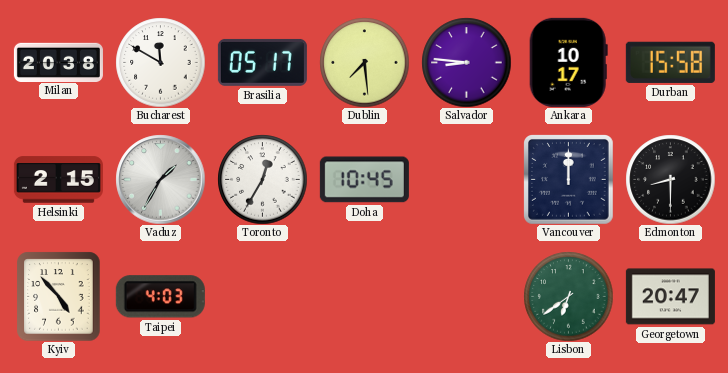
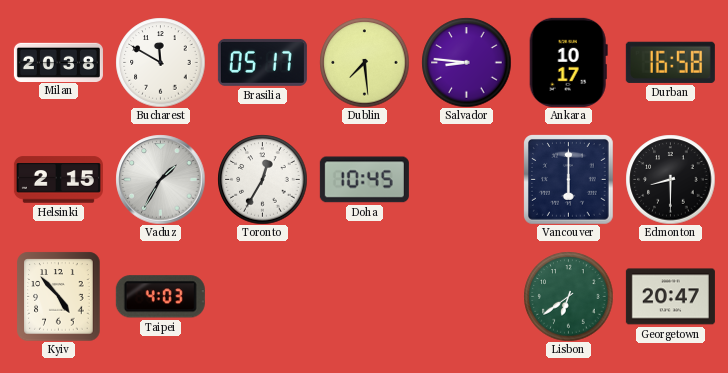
Durban: 15:58 -> 16:58
Vancouver: 12:00 -> 6:00
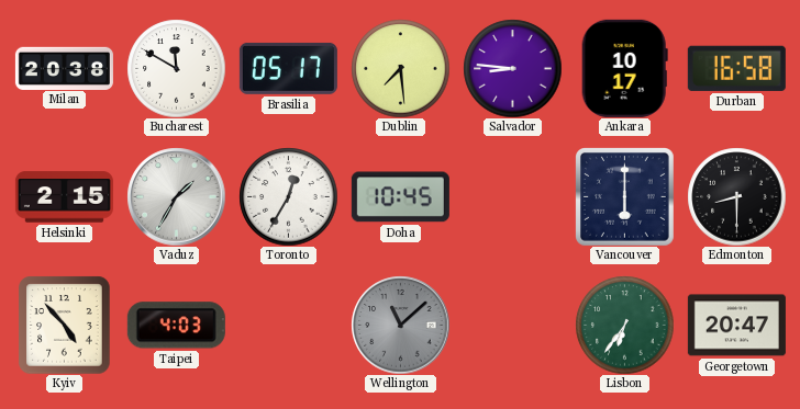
Wellington: none -> 11:08
Lisbon: 6:39 -> 6:36
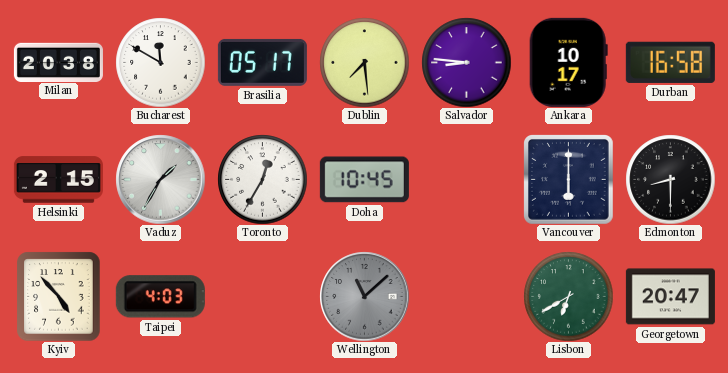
Lisbon: 6:36 -> 6:40
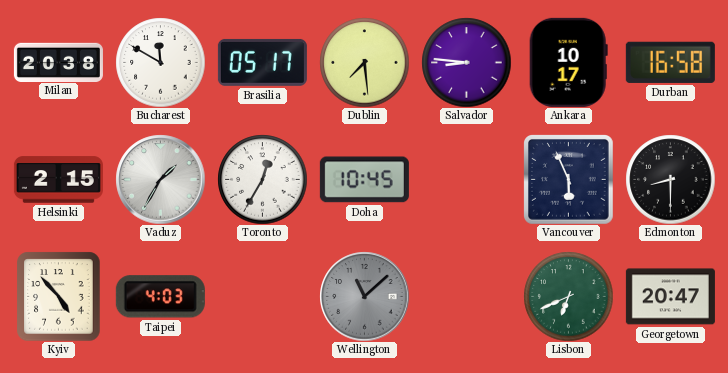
Vancouver: 6:00 -> 5:56
Lisbon: 6:40 -> 6:41
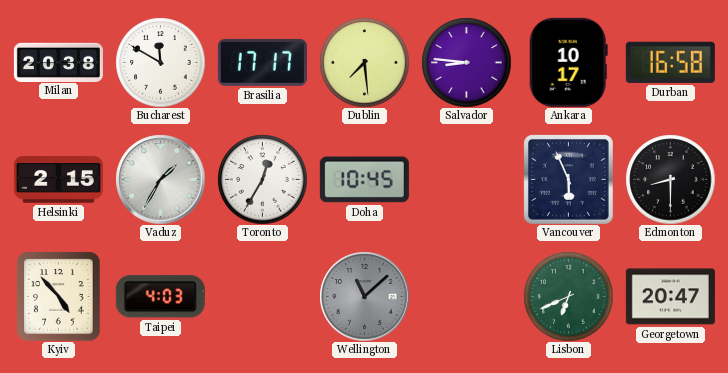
Brasilia: 05:17 -> 17:17
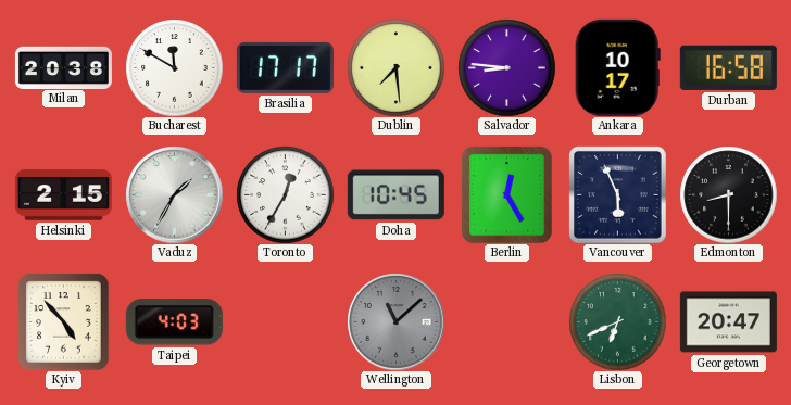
Berlin: none -> 12:25
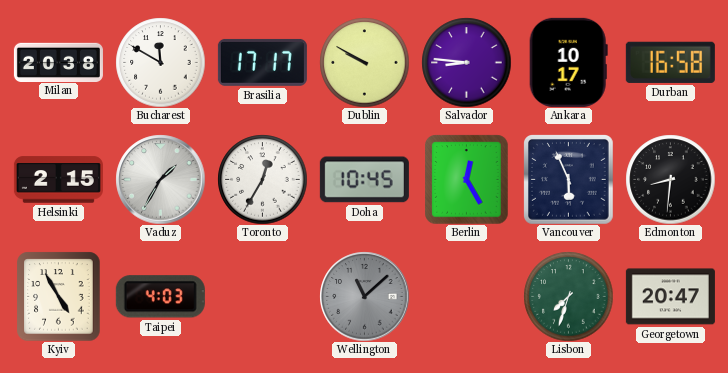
Dublin: 7:29 -> 9:50
Edmonton: 8:30 -> 8:31
Kyiv: 4:53 -> 4:55
Lisbon: 6:41 -> 7:33
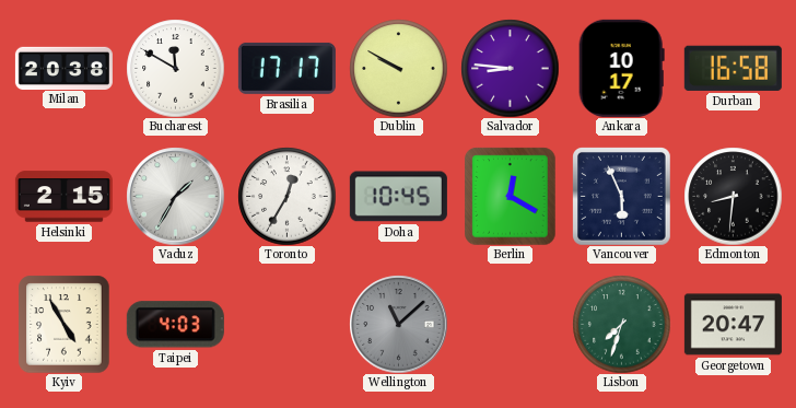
Berlin: 12:25 -> 12:20
